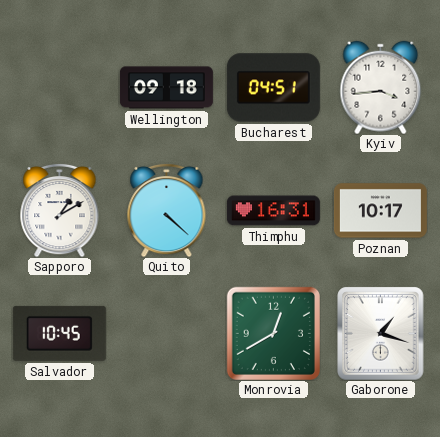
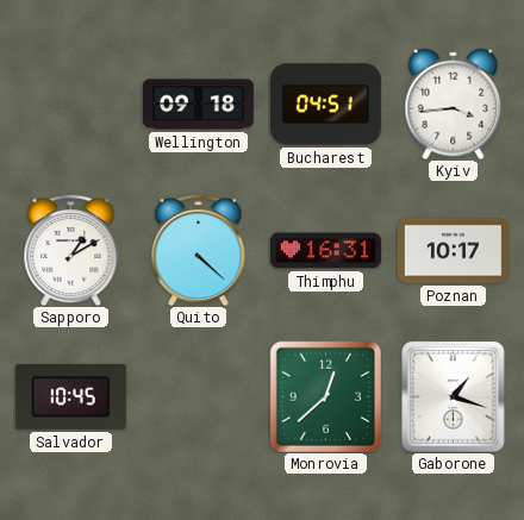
Monrovia: 12:40 -> 12:38
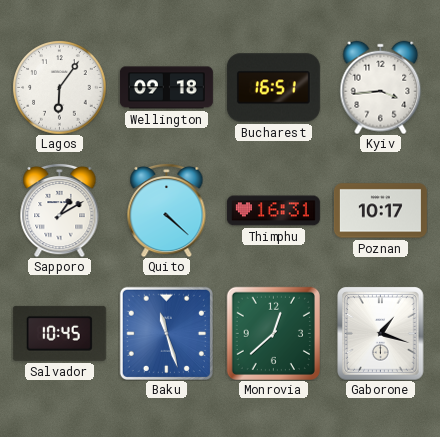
Lagos: none -> 6:06
Bucharest: 04:51 -> 16:51
Baku: none -> 11:27
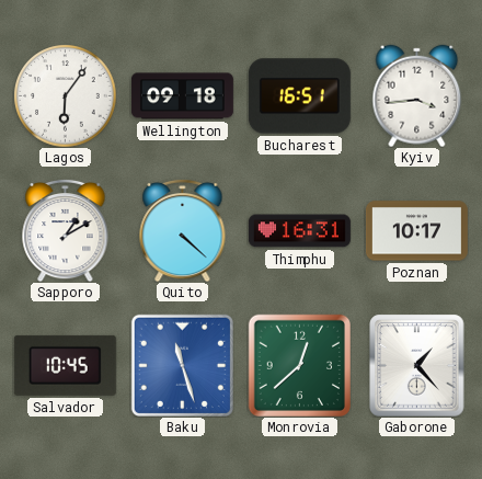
Gaborone: 1:18 -> 1:23
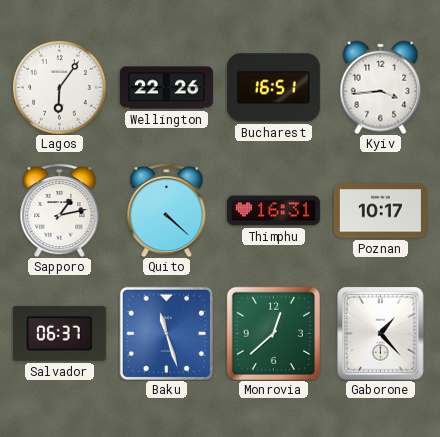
Wellington: 09:18 -> 22:26
Sapporo: 1:10 -> 1:13
Salvador: 10:45 -> 06:37
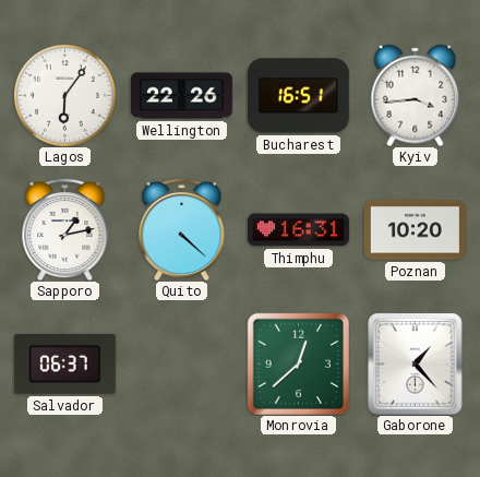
Poznan: 10:17 -> 10:20
Baku: 11:27 -> none
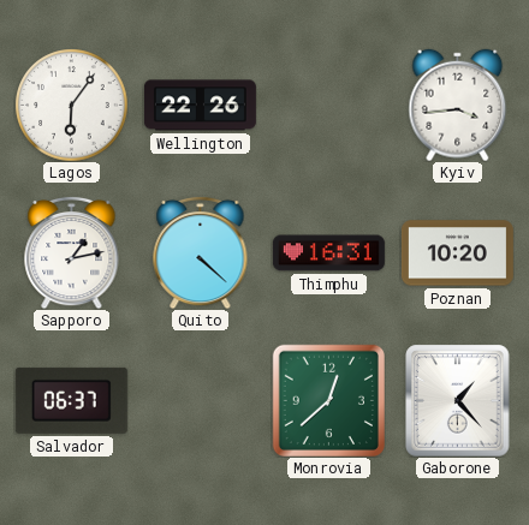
Bucharest: 16:51 -> none
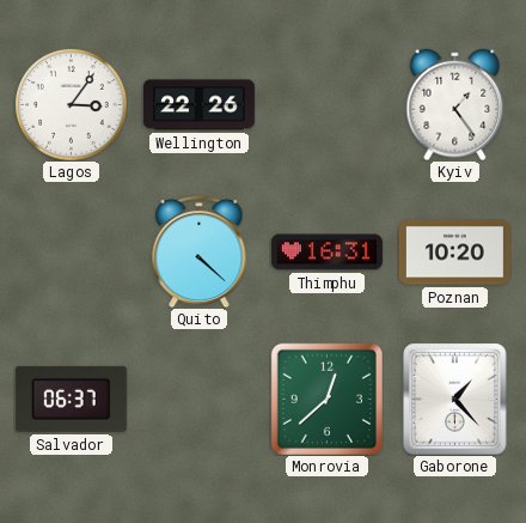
Lagos: 6:06 -> 3:06
Kyiv: 3:44 -> 1:24
Sapporo: 1:13 -> none
